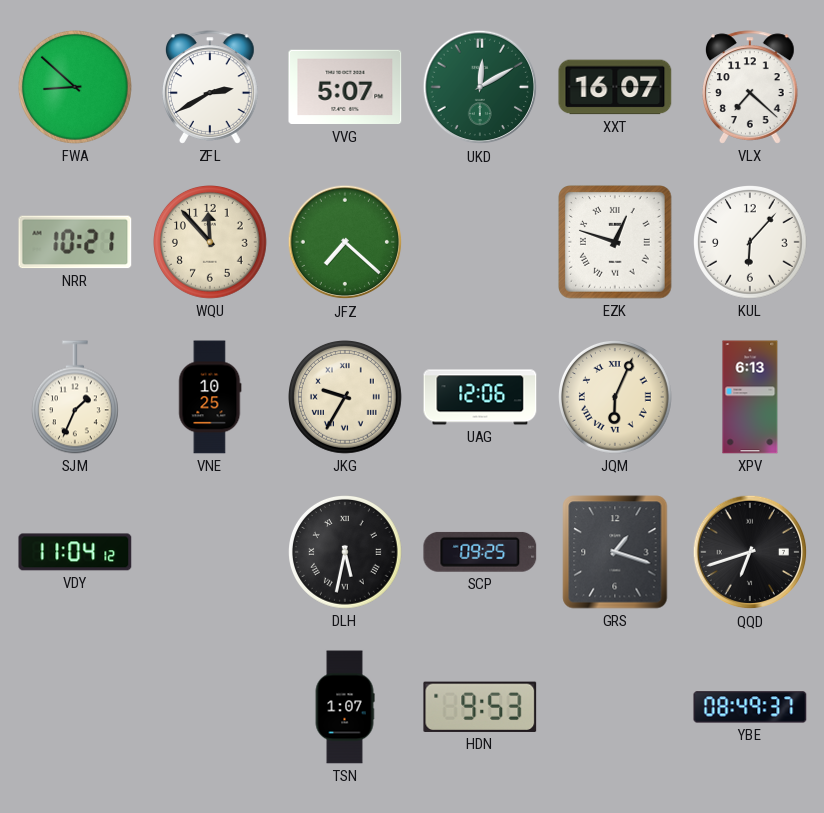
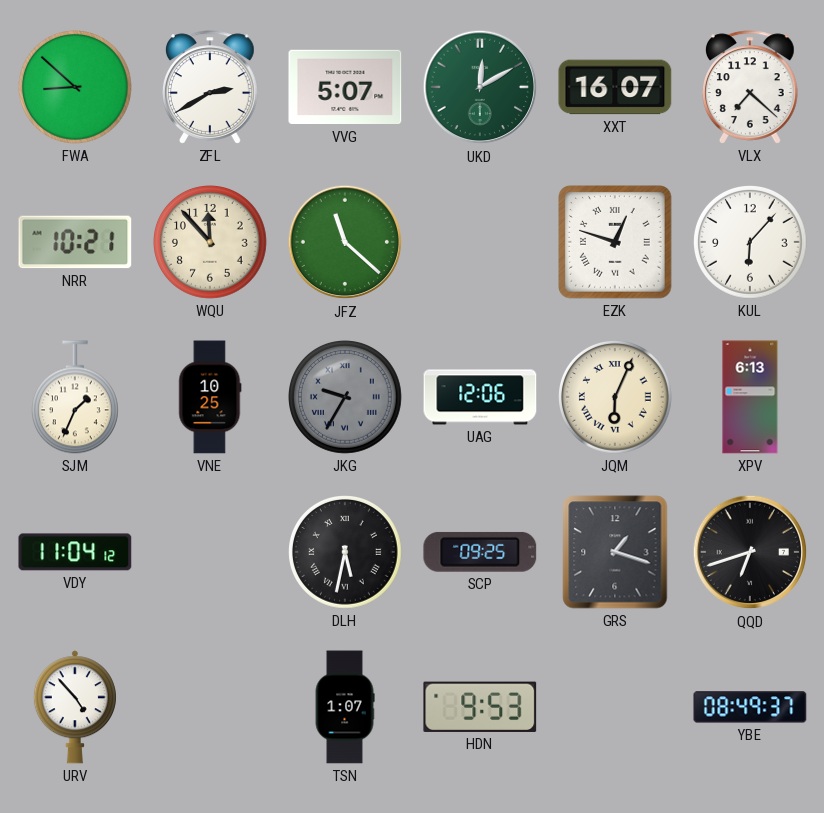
JFZ: 7:22 -> 11:22
JKG dial: cream -> grey
URV: none -> 4:53
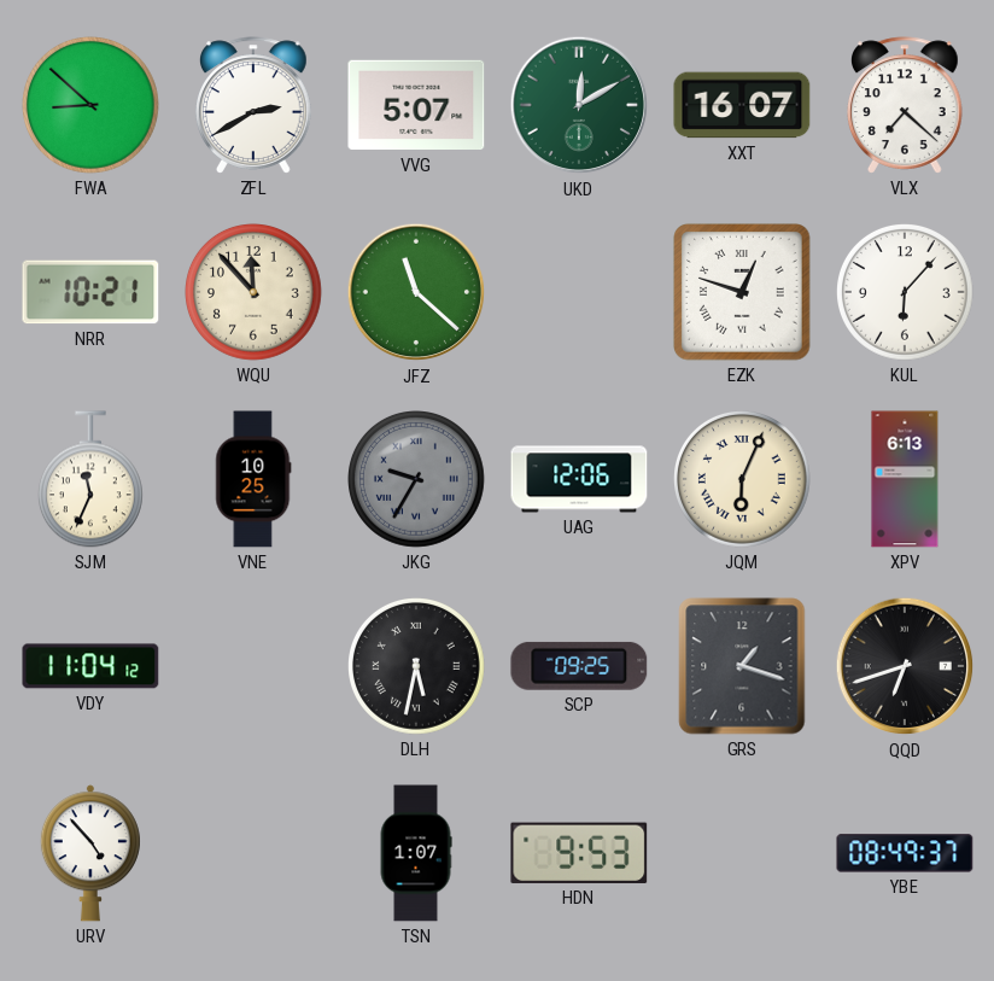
SJM: 1:34 -> 11:34
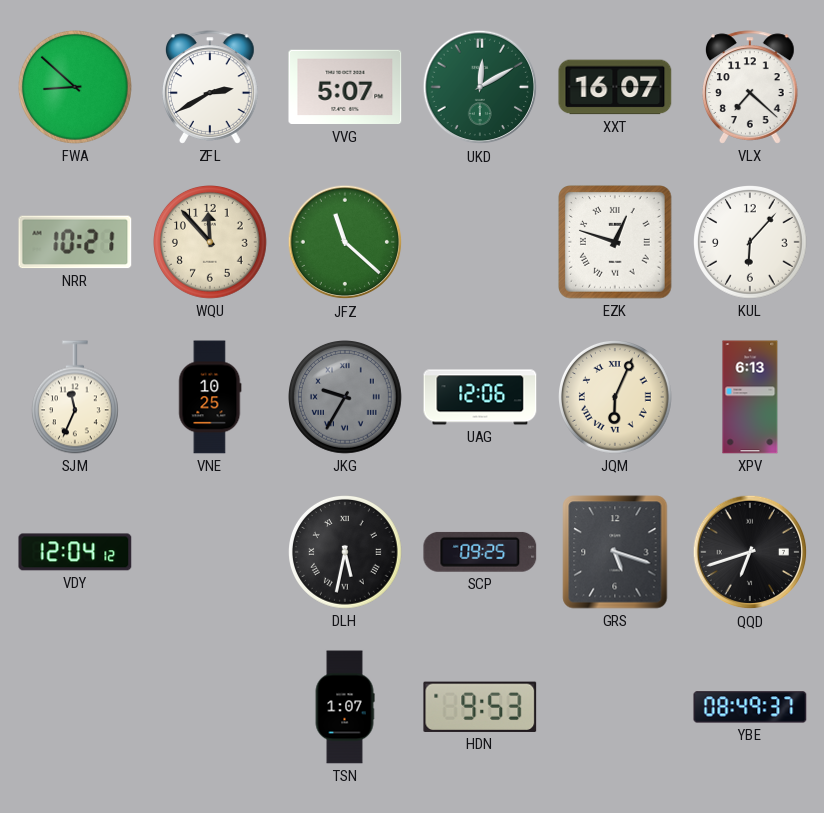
VDY: 11:04 -> 12:04
GRS: 1:18 -> 5:18
URV: 4:53 -> none
